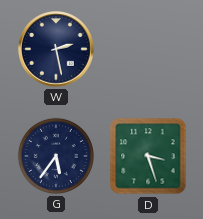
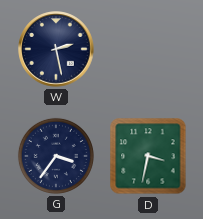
G: 5:36 -> 3:36
D: 3:27 -> 3:32
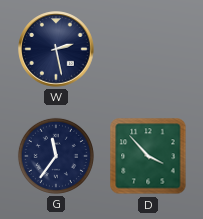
G: 3:36 -> 11:36
D: 3:32 -> 3:53
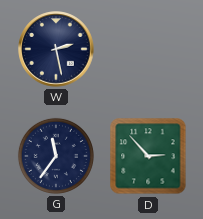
D: 3:53 -> 2:53
